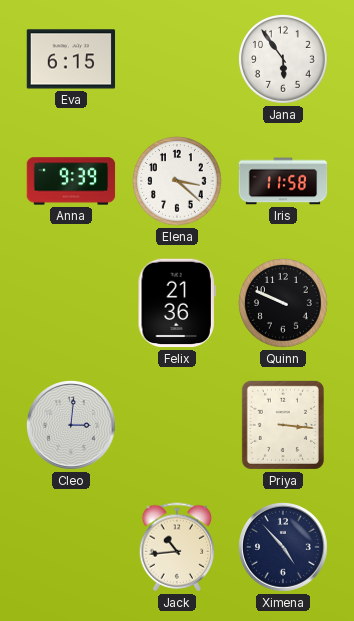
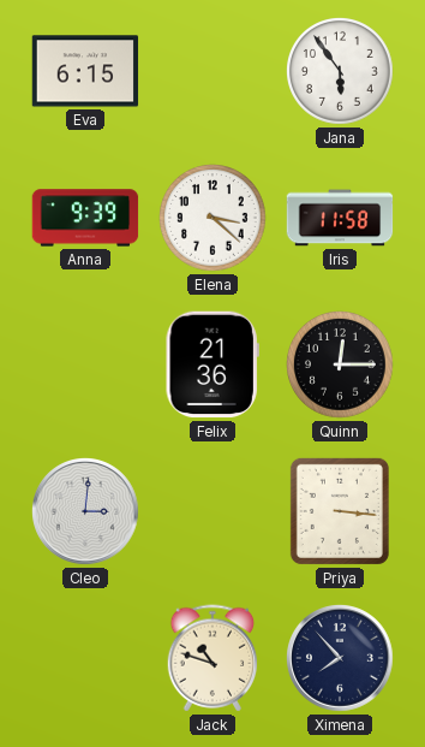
Quinn: 9:49 -> 12:15
Jack: 10:44 -> 10:48
Ximena: 4:53 -> 7:53
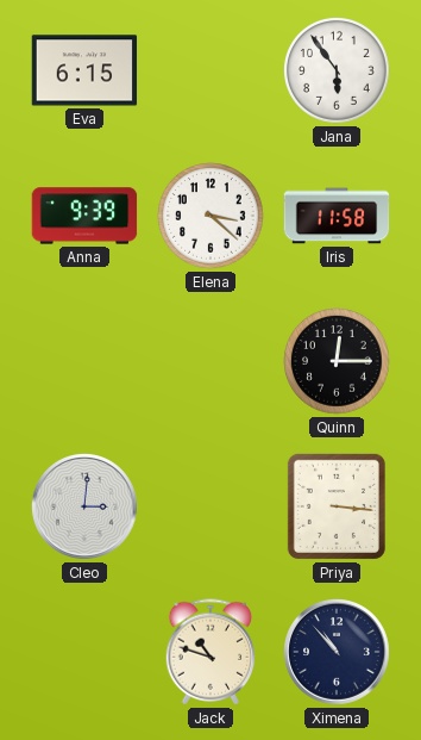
Felix: 21:36 -> none
Ximena: 7:53 -> 10:53
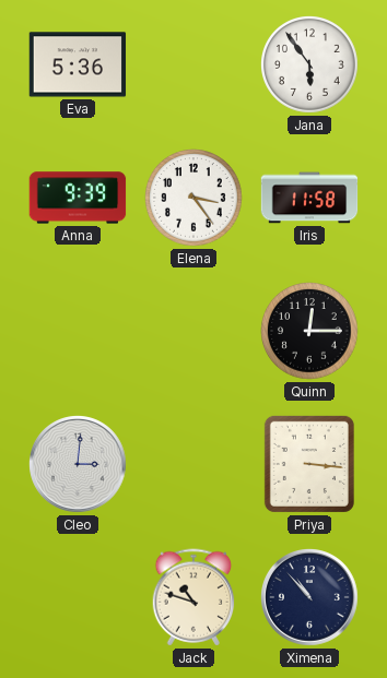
Eva: 6:15 -> 5:36
Elena: 3:22 -> 3:24
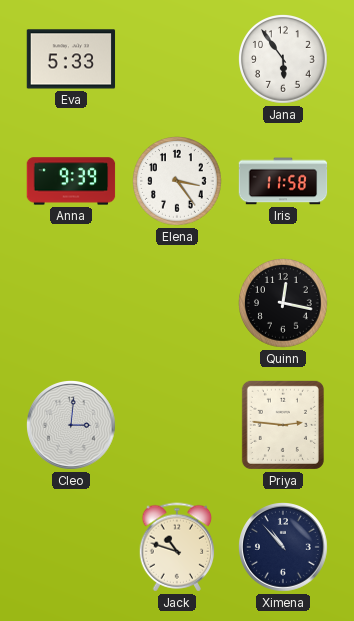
Eva: 5:36 -> 5:33
Quinn: 12:15 -> 12:17
Priya: 3:16 -> 2:46
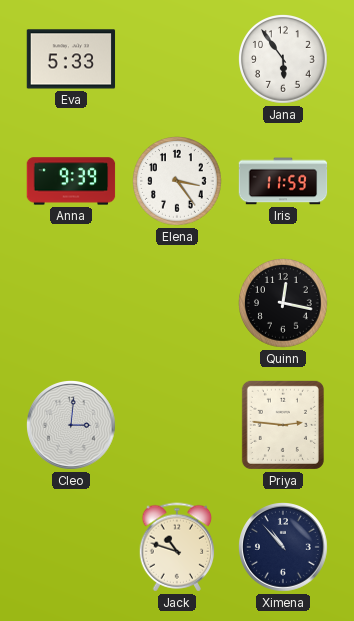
Iris: 11:58 -> 11:59
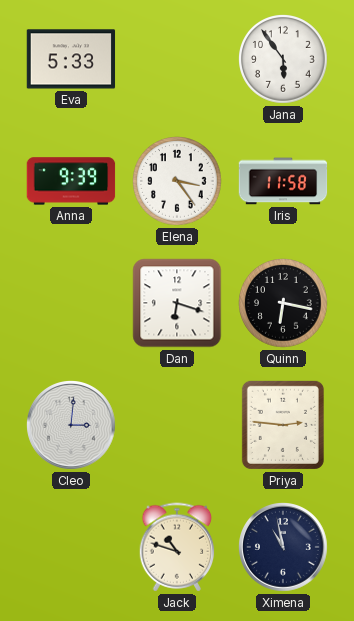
Iris: 11:59 -> 11:58
Dan: none -> 6:18
Quinn: 12:17 -> 6:17
Ximena: 10:53 -> 10:58
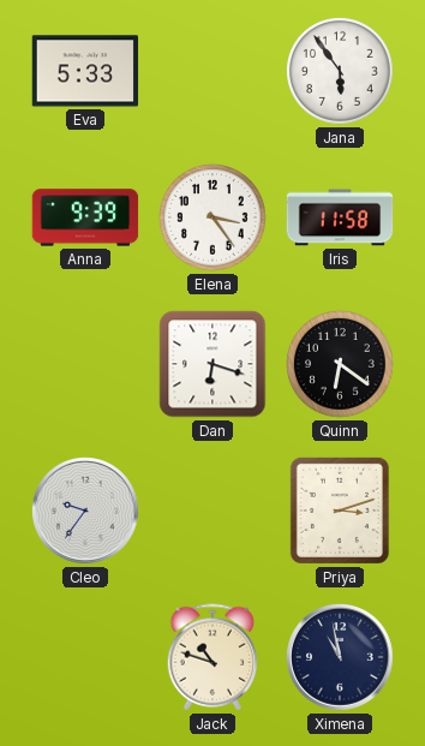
Quinn: 6:17 -> 6:21
Cleo: 3:01 -> 9:36
Priya: 2:46 -> 3:12
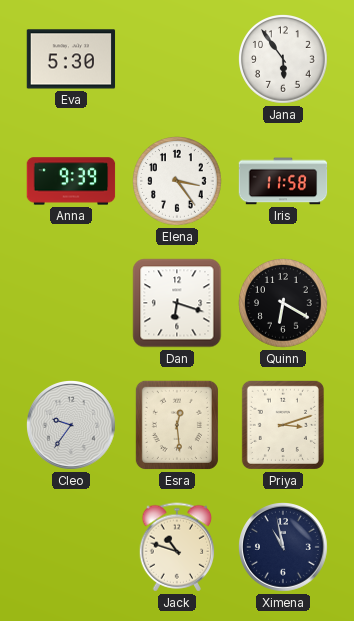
Eva: 5:33 -> 5:30
Quinn: 6:21 -> 6:20
Esra: none -> 12:29
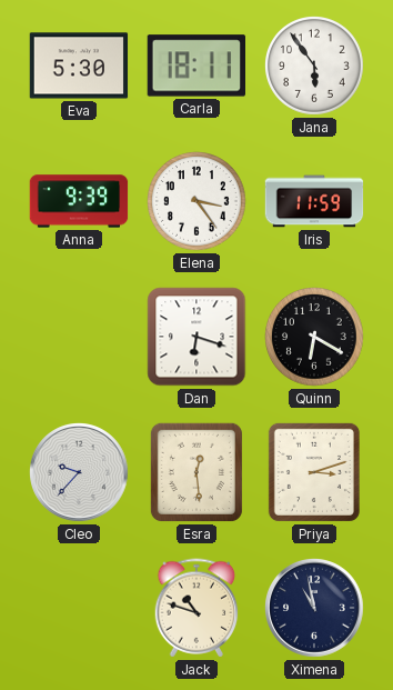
Carla: none -> 18:11
Iris: 11:58 -> 11:59
Cleo: 9:36 -> 9:37
